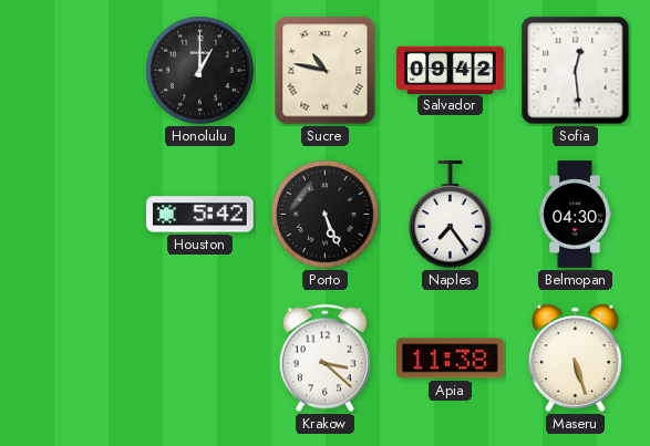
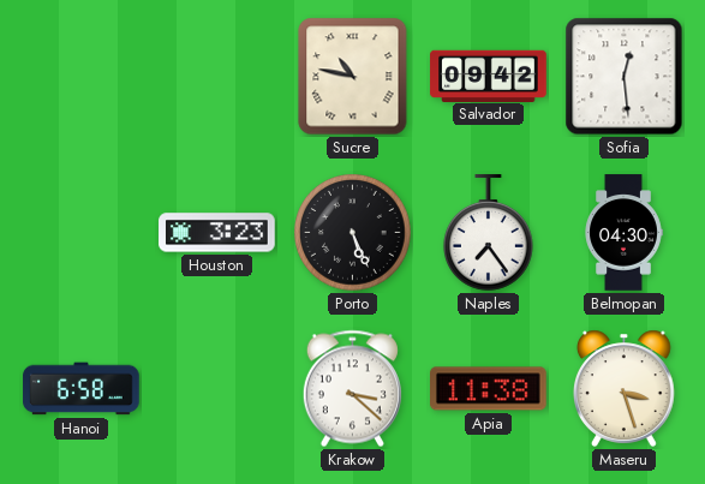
Honolulu: 1:00 -> none
Houston: 5:42 -> 3:23
Hanoi: none -> 6:58
Maseru: 5:27 -> 3:27
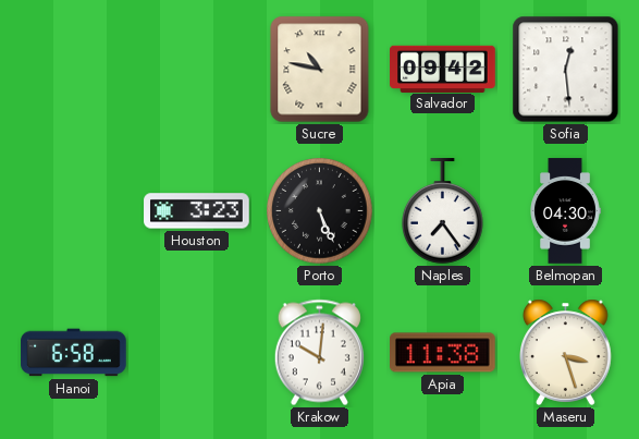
Krakow: 3:22 -> 10:01
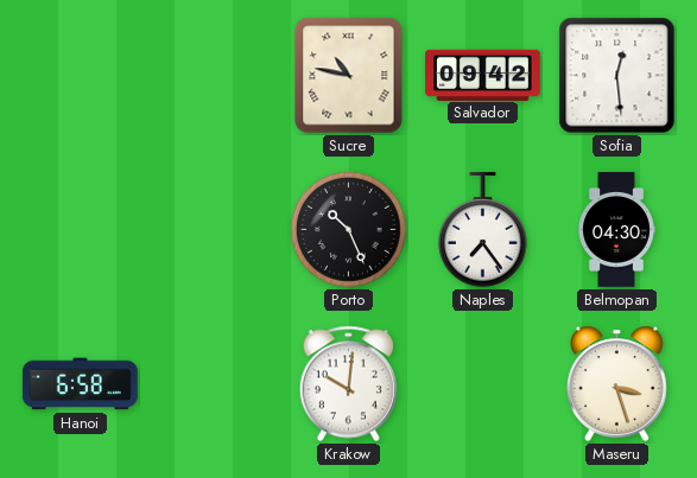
Houston: 3:23 -> none
Porto: 5:26 -> 10:26
Apia: 11:38 -> none
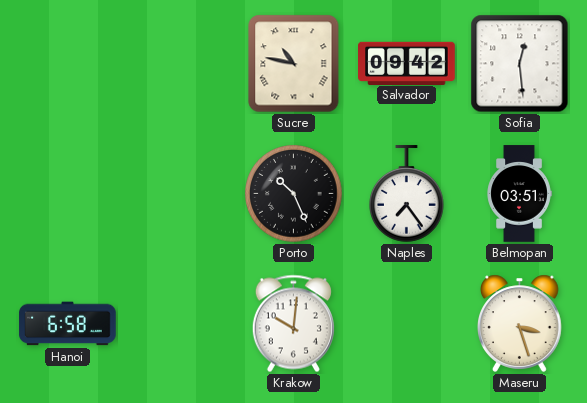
Belmopan: 04:30 -> 03:51
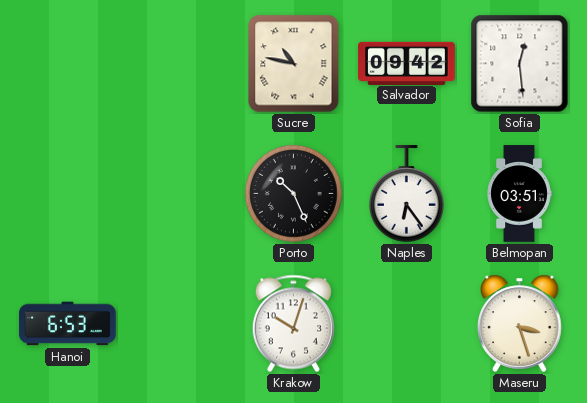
Naples: 7:24 -> 6:24
Hanoi: 6:58 -> 6:53
Krakow: 10:01 -> 10:03
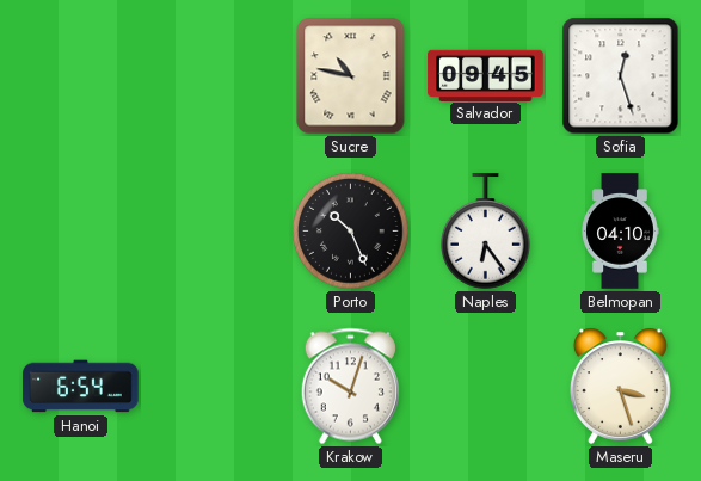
Salvador: 09:42 -> 09:45
Sofia: 12:29 -> 12:27
Belmopan: 03:51 -> 04:10
Hanoi: 6:53 -> 6:54
